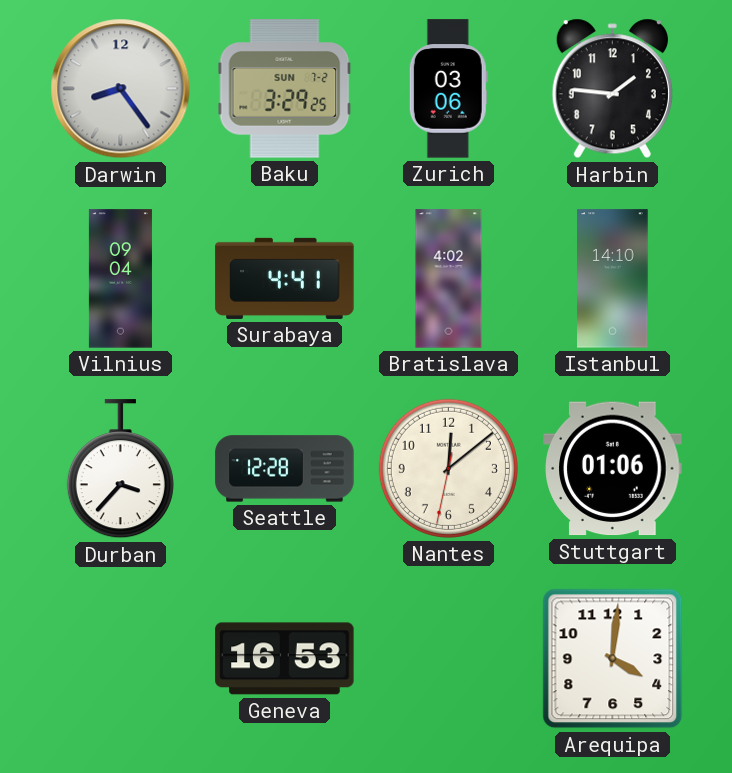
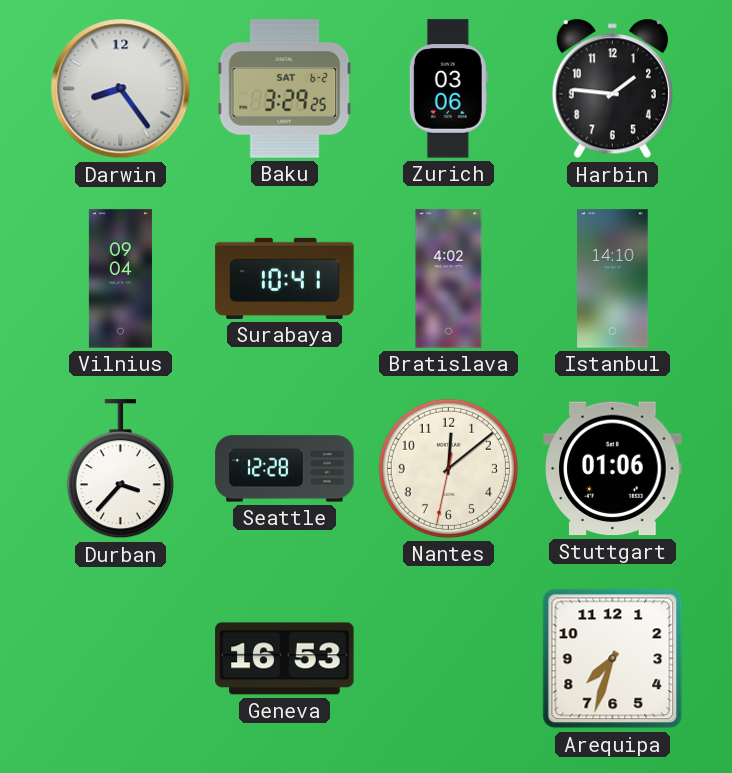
Baku date: SUN 7-2 -> SAT 6-2
Surabaya: 4:41 -> 10:41
Arequipa: 4:01 -> 7:33
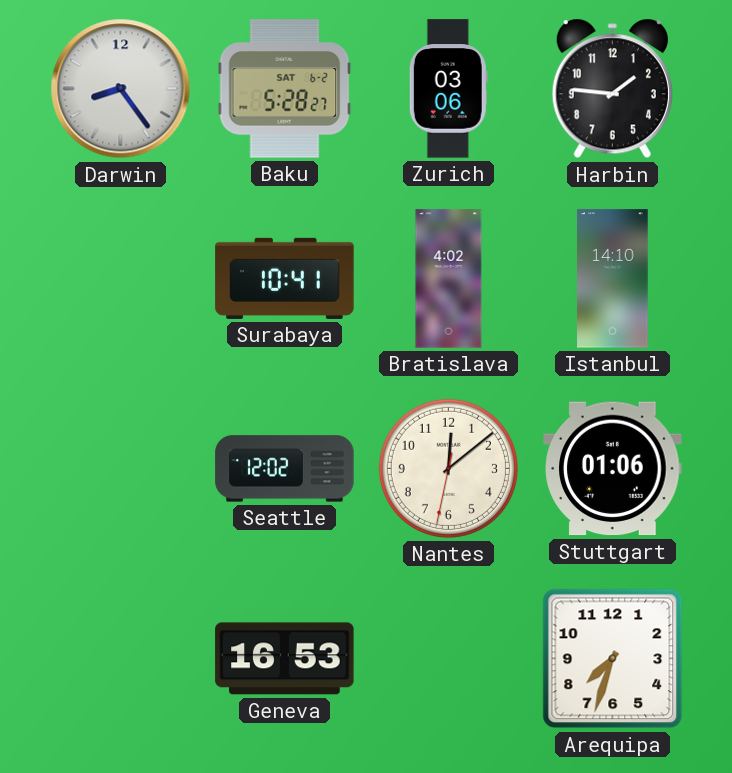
Baku: 3:29 -> 5:28
Vilnius: 09:04 -> none
Durban: 3:37 -> none
Seattle: 12:28 -> 12:02
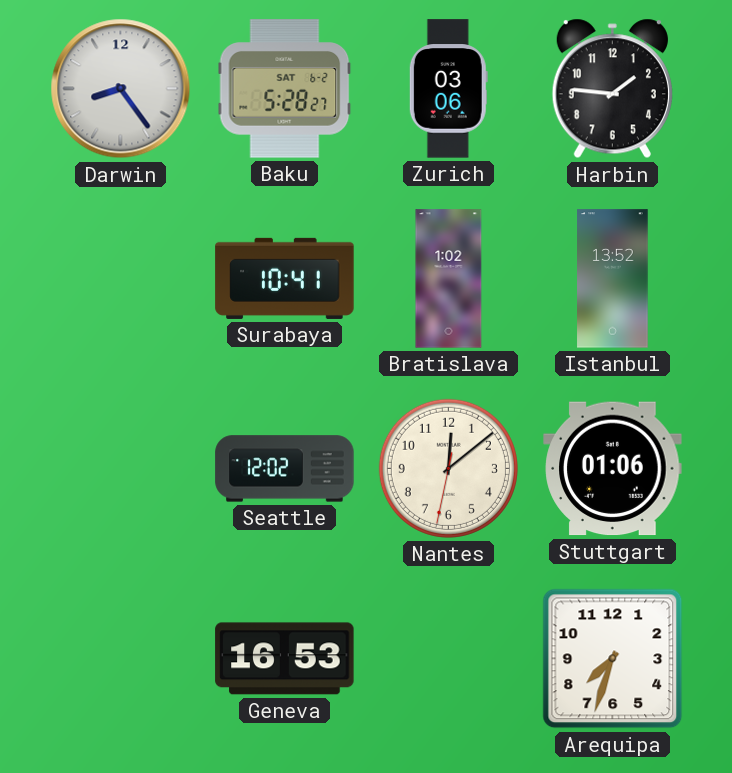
Bratislava: 4:02 -> 1:02
Istanbul: 14:10 -> 13:52
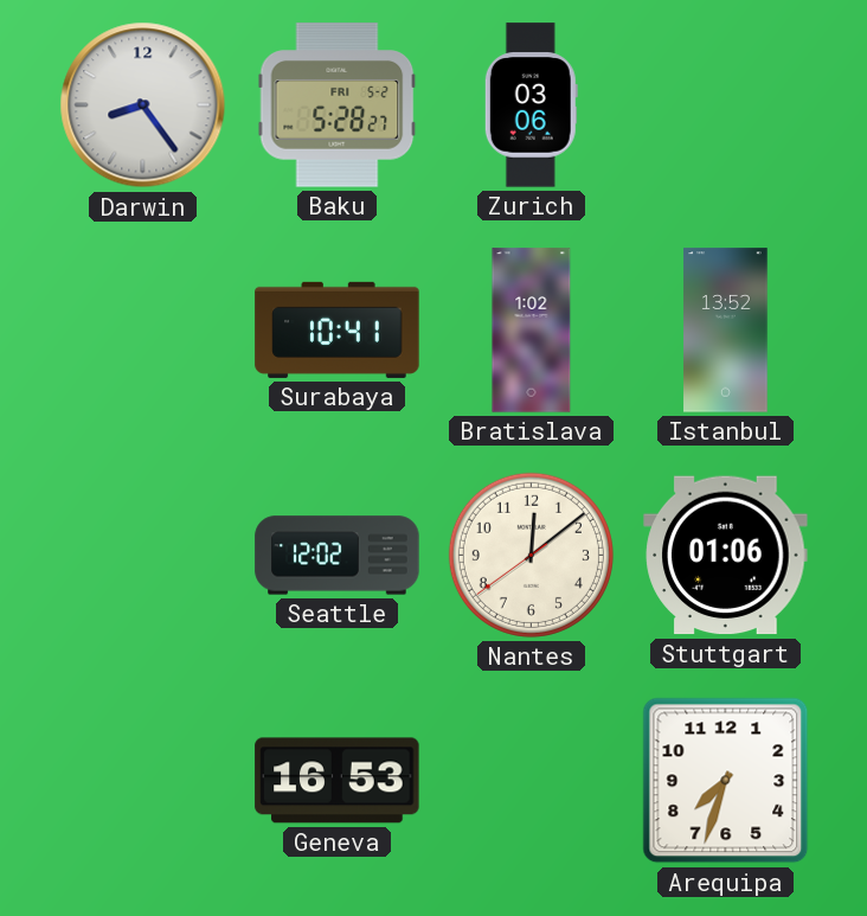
Baku date: SAT 6-2 -> FRI 5-2
Harbin: 1:46 -> none
Nantes: 12:08:32 -> 12:08:39
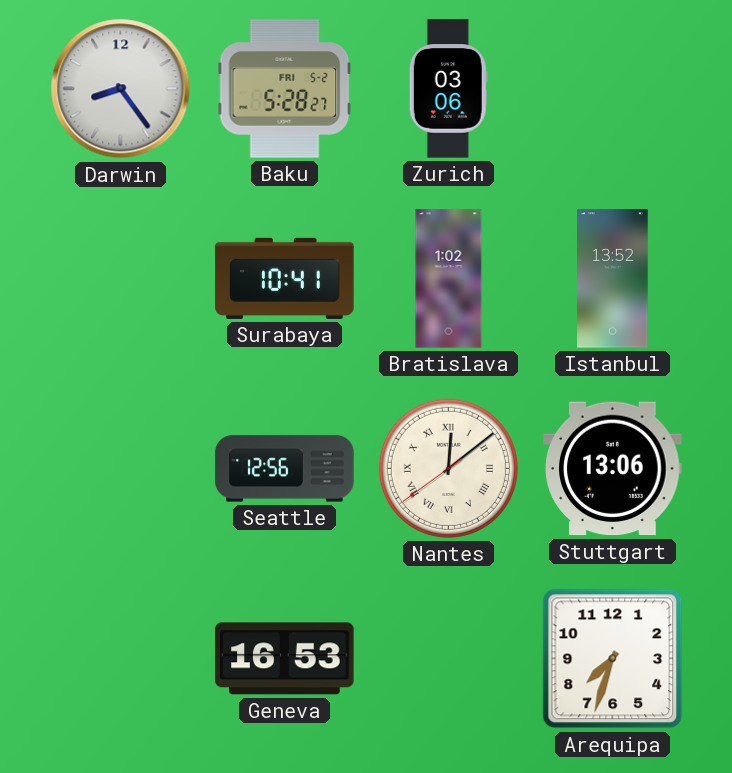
Seattle: 12:02 -> 12:56
Nantes numerals: Arabic -> Roman
Stuttgart: 01:06 -> 13:06
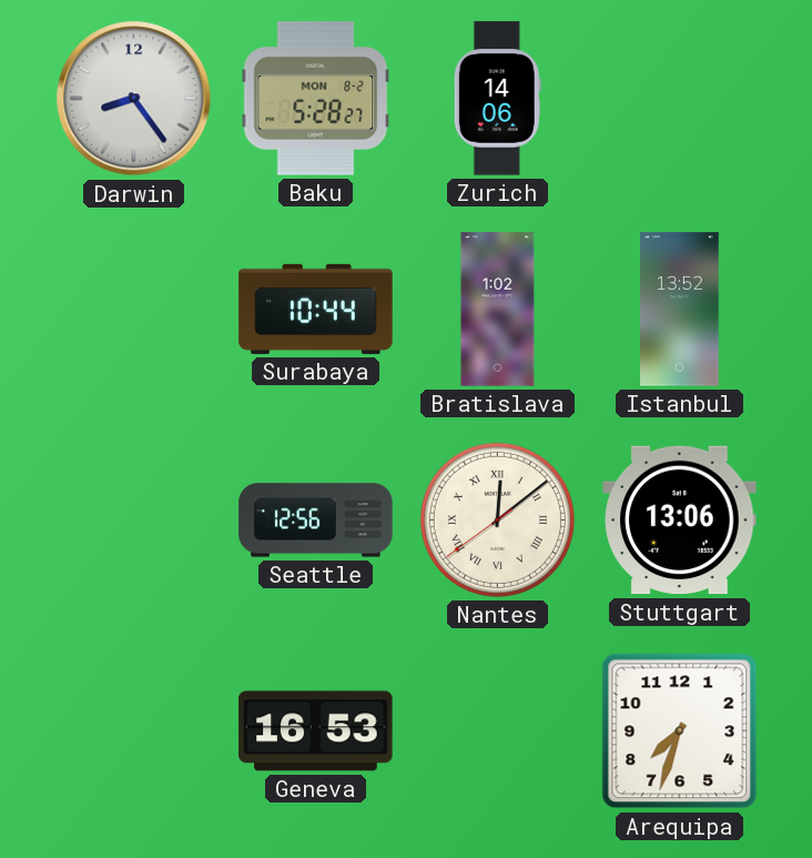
Baku date: FRI 5-2 -> MON 8-2
Zurich: 03:06 -> 14:06
Surabaya: 10:41 -> 10:44
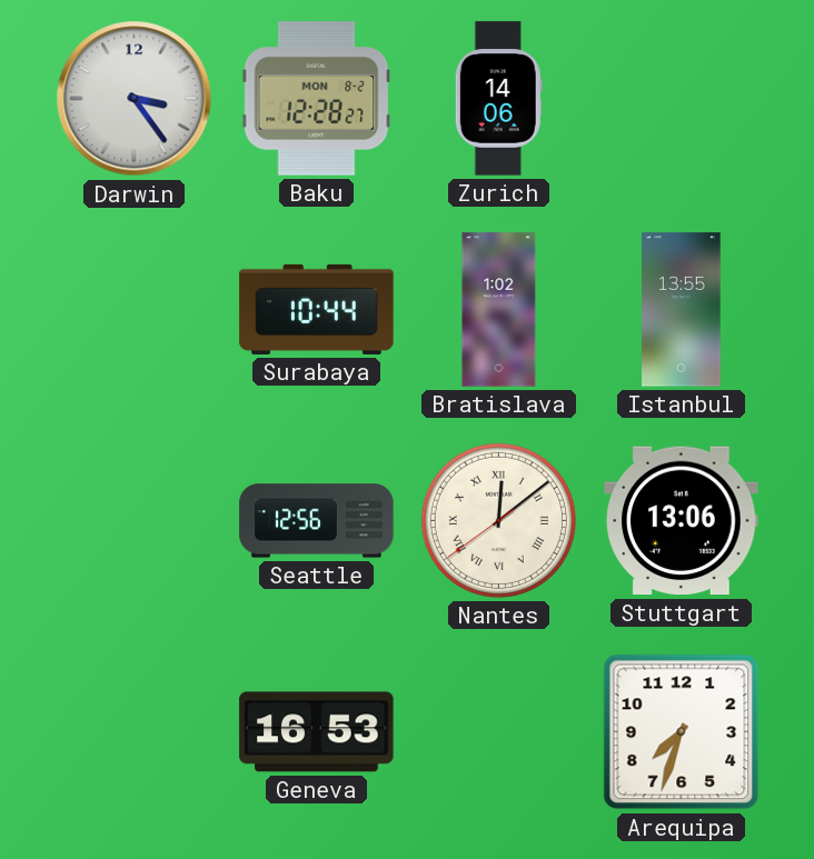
Darwin: 8:24 -> 3:24
Baku: 5:28 -> 12:28
Istanbul: 13:52 -> 13:55
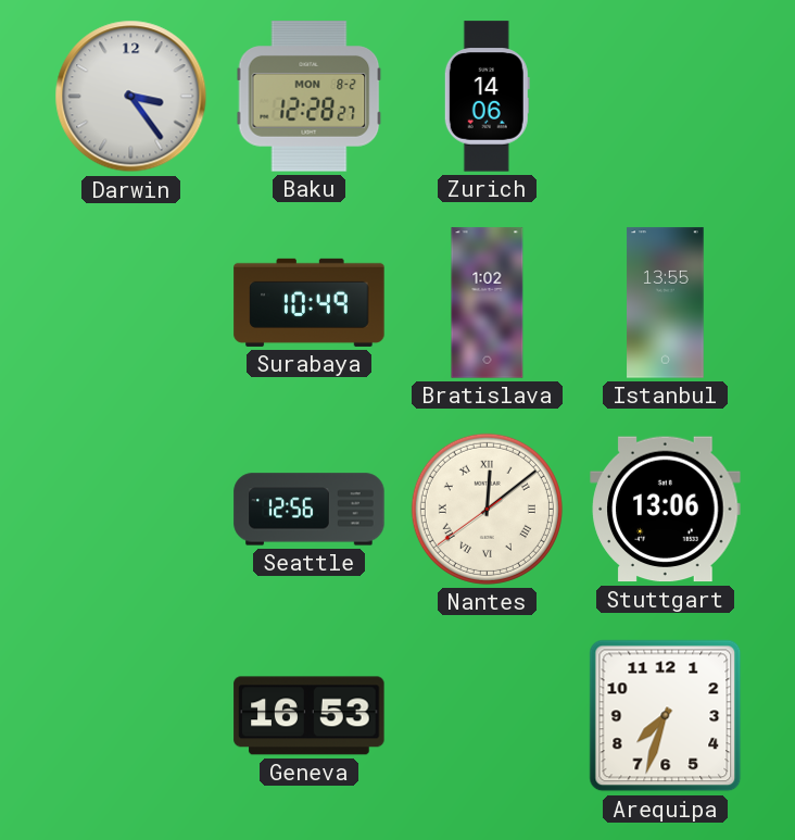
Surabaya: 10:44 -> 10:49
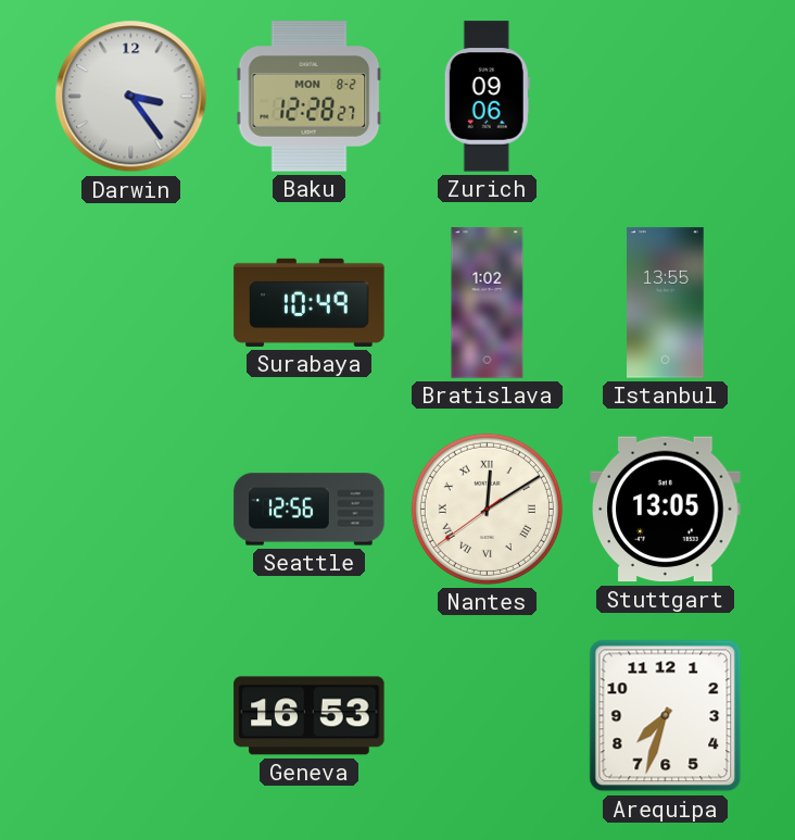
Zurich: 14:06 -> 09:06
Nantes: 12:08 -> 12:09
Stuttgart: 13:06 -> 13:05
